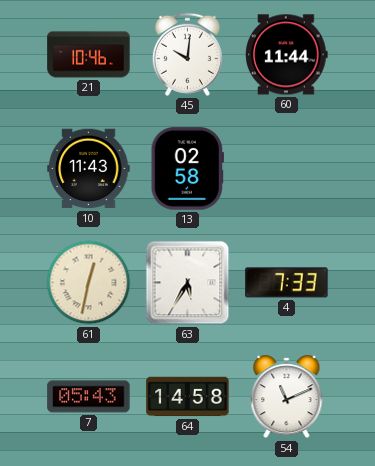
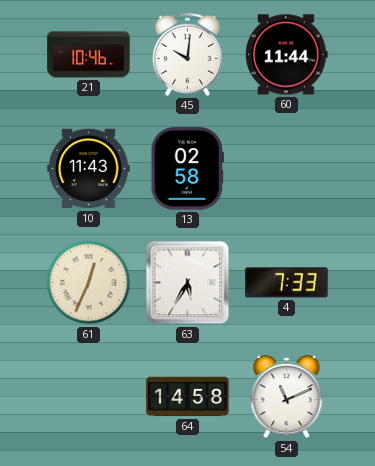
61: 12:32 -> 12:34
7: 05:43 -> none
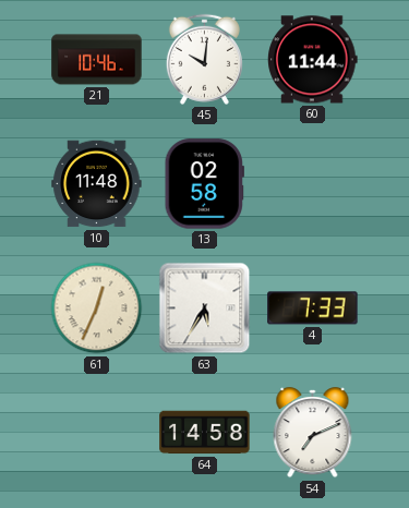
10: 11:43 -> 11:48
54: 11:11 -> 7:11
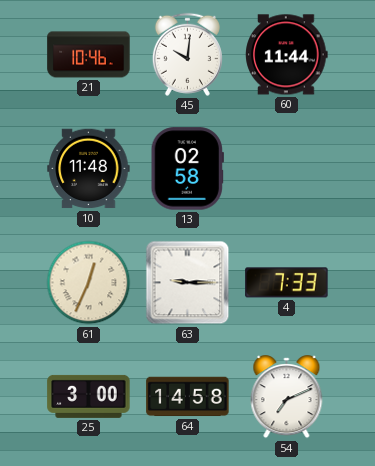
63: 5:35 -> 9:15
25: none -> 3:00
